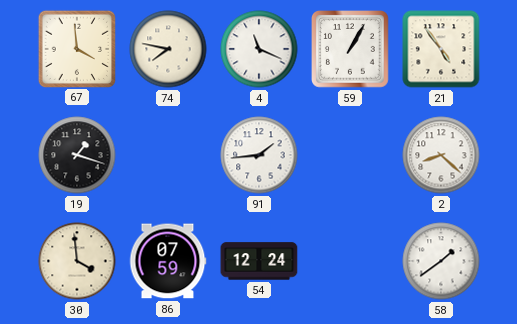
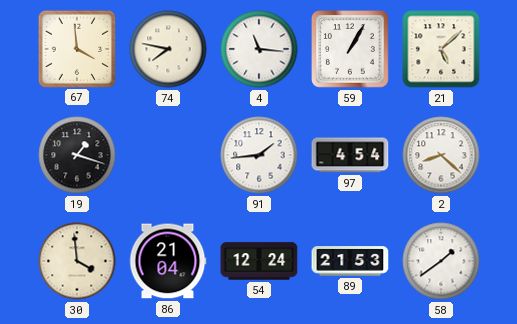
4: 11:19 -> 11:16
21: 4:54 -> 5:08
97: none -> 4:54
86: 07:59 -> 21:04
89: none -> 21:53
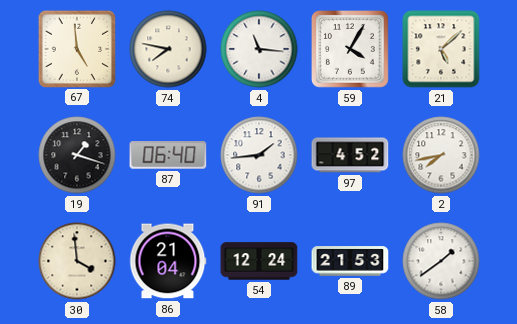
67: 3:59 -> 4:59
59: 1:05 -> 4:05
87: none -> 06:40
97: 4:54 -> 4:52
2: 8:22 -> 7:43
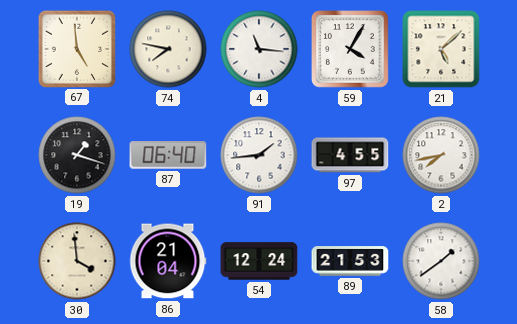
97: 4:52 -> 4:55
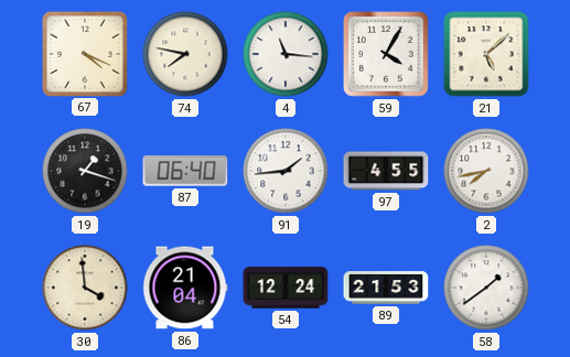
67: 4:59 -> 4:19
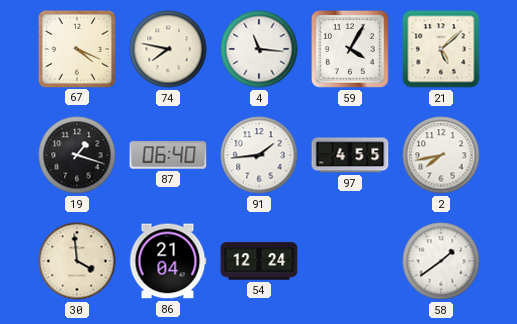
89: 21:53 -> none
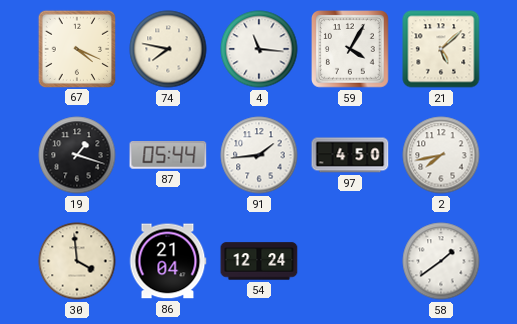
87: 06:40 -> 05:44
97: 4:55 -> 4:50
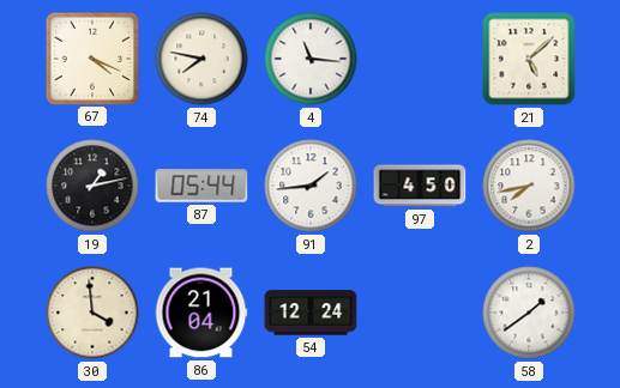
59: 4:05 -> none
19: 1:18 -> 1:13
